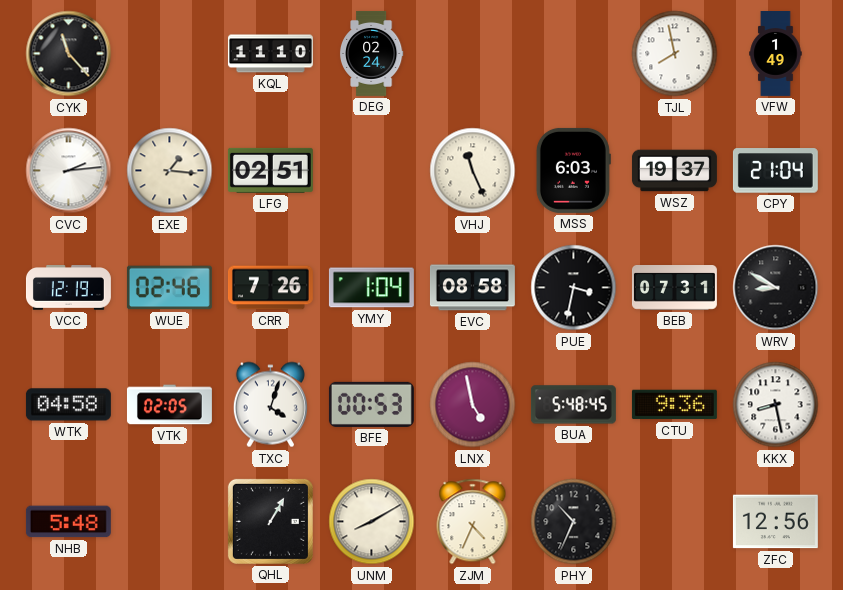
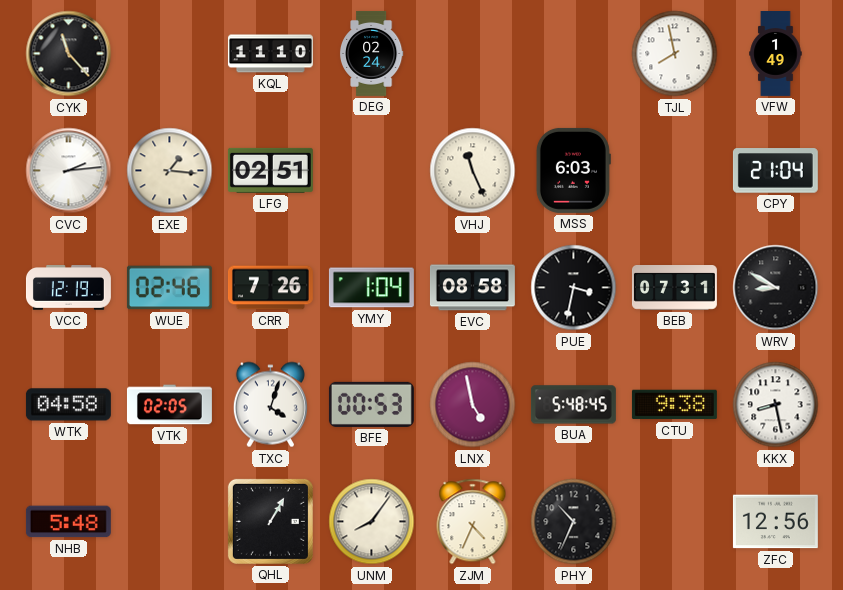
WSZ: 19:37 -> none
CTU: 9:36 -> 9:38
UNM: 8:10 -> 8:06
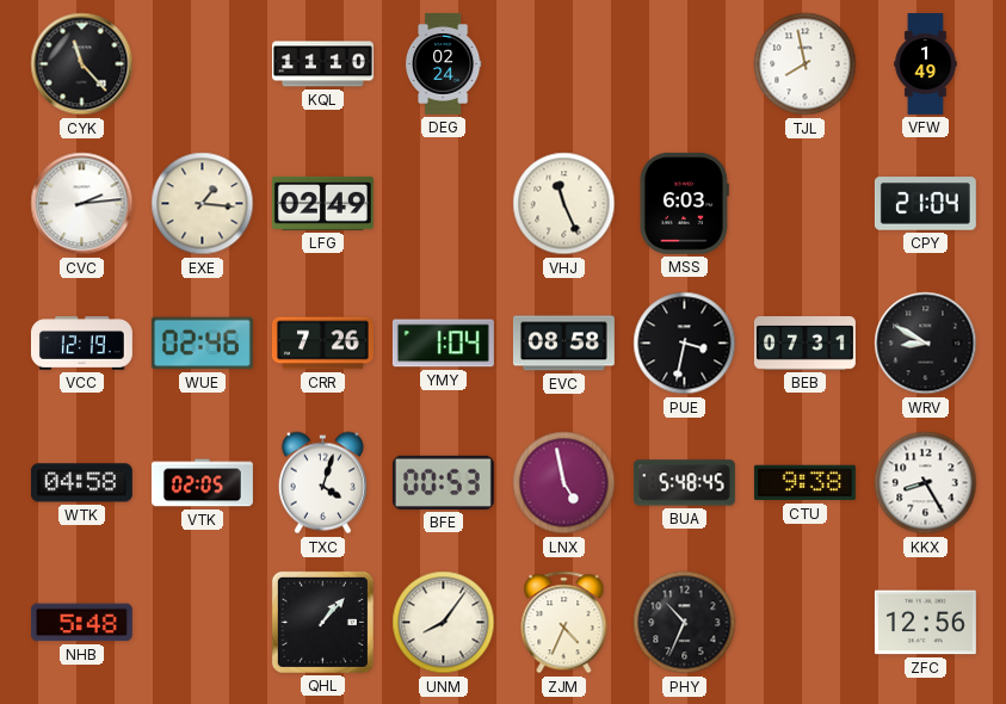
LFG: 02:51 -> 02:49
KKX: 8:28 -> 8:25
QHL: 1:05 -> 1:07
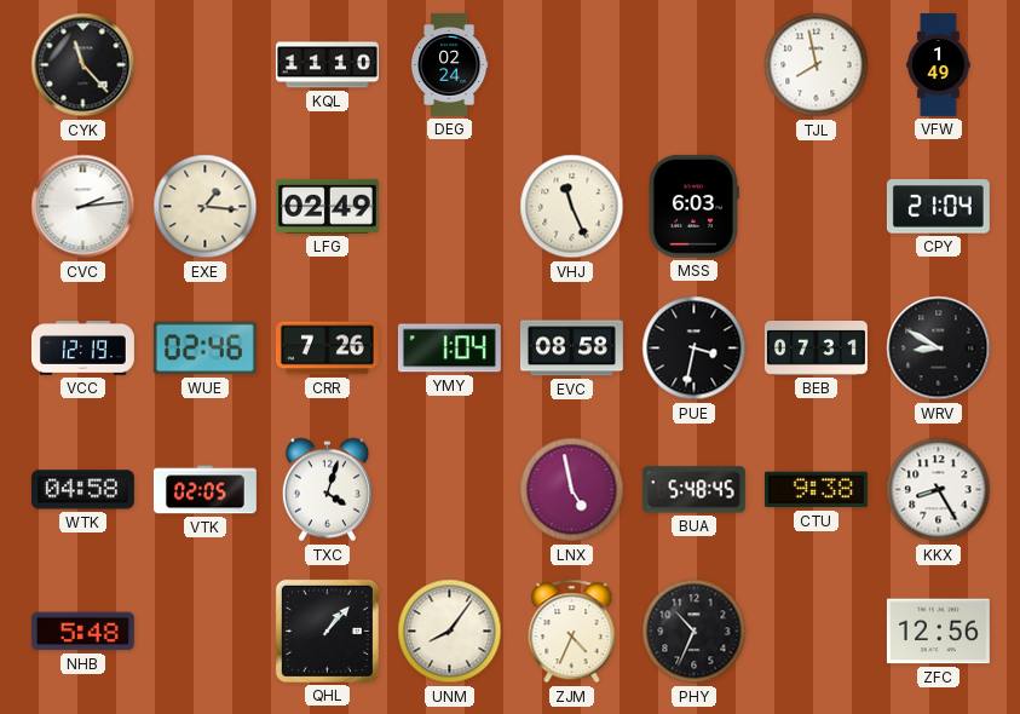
BFE: 00:53 -> none
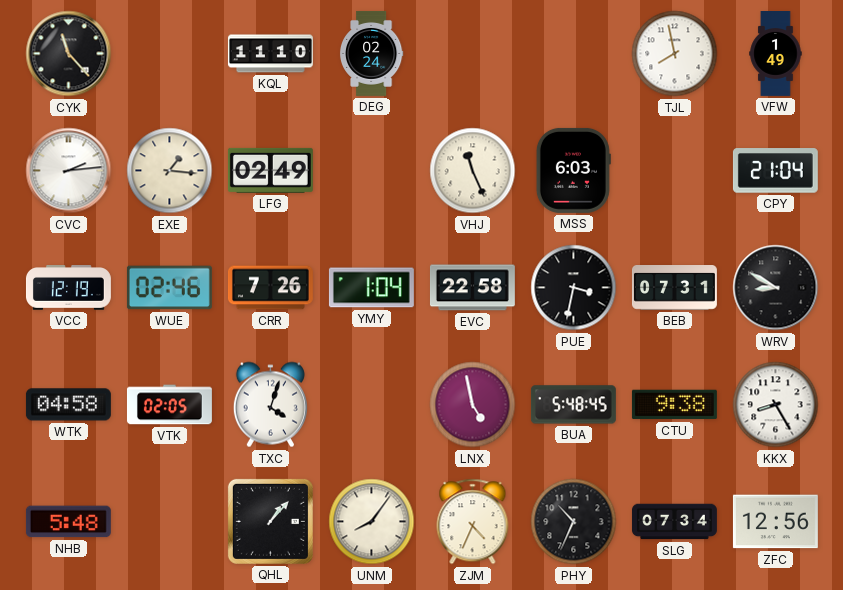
EVC: 08:58 -> 22:58
SLG: none -> 07:34
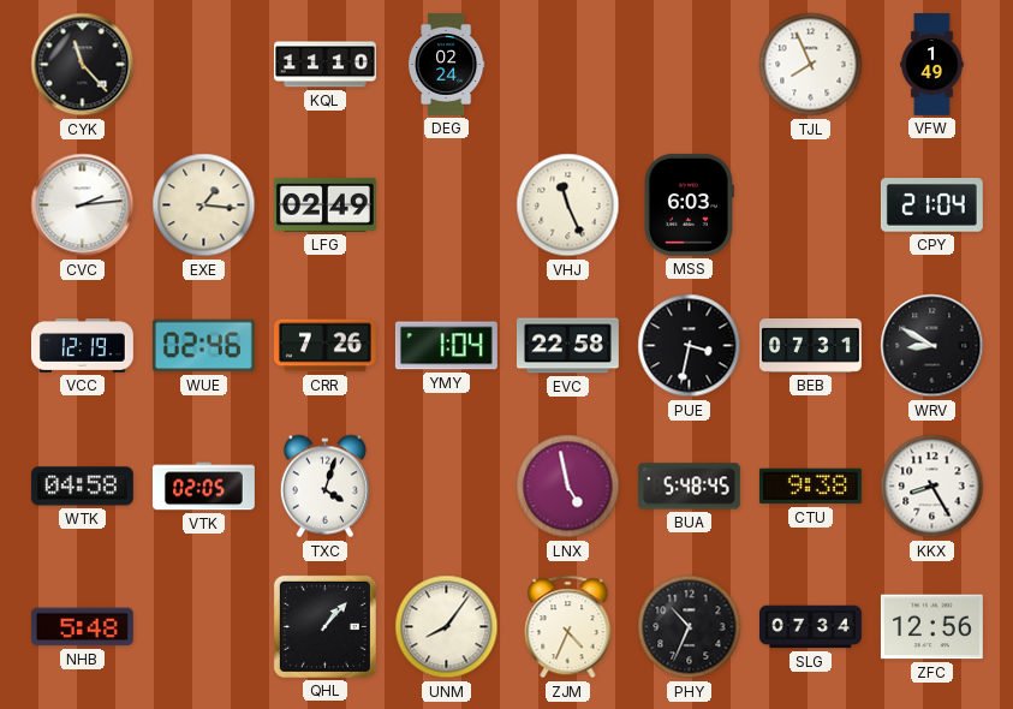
TJL: 7:58 -> 7:56
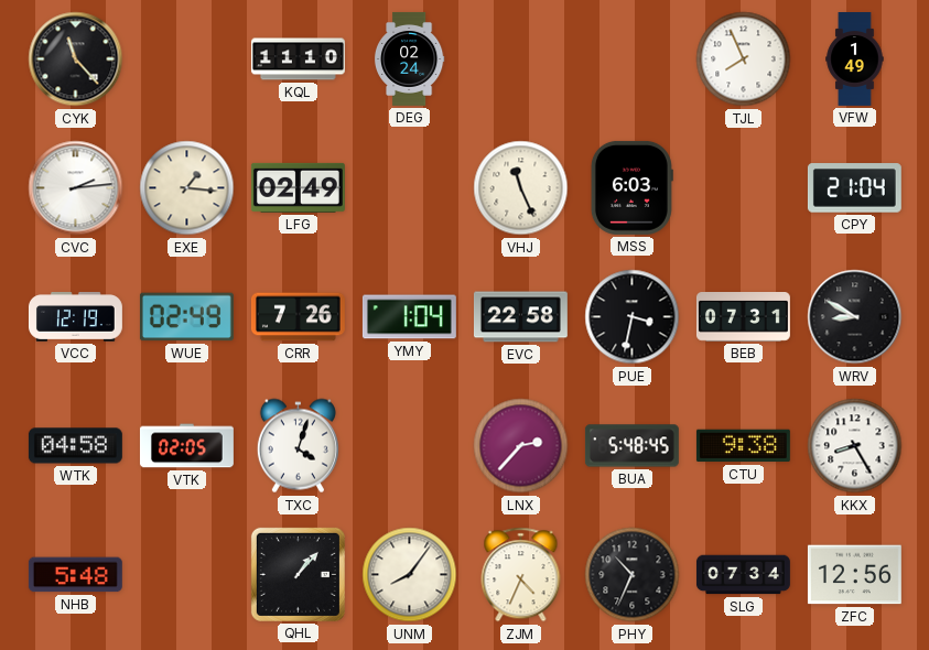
WUE: 02:46 -> 02:49
LNX: 4:58 -> 2:37
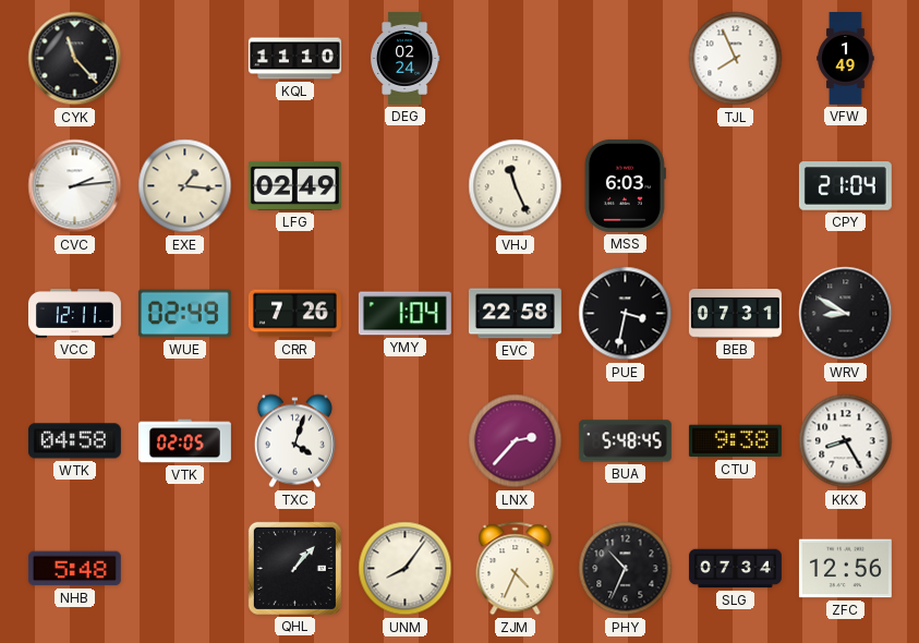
VCC: 12:19 -> 12:11
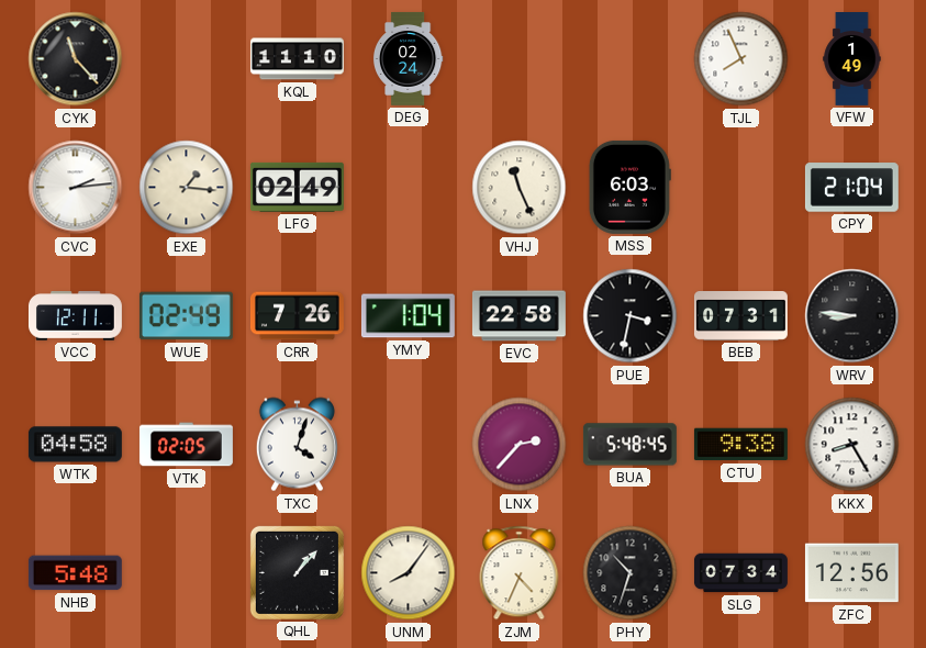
WRV: 8:50 -> 8:46
PHY: 10:34 -> 10:33
